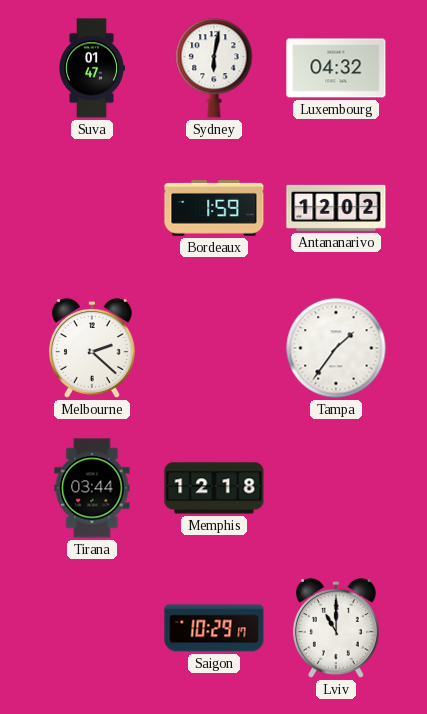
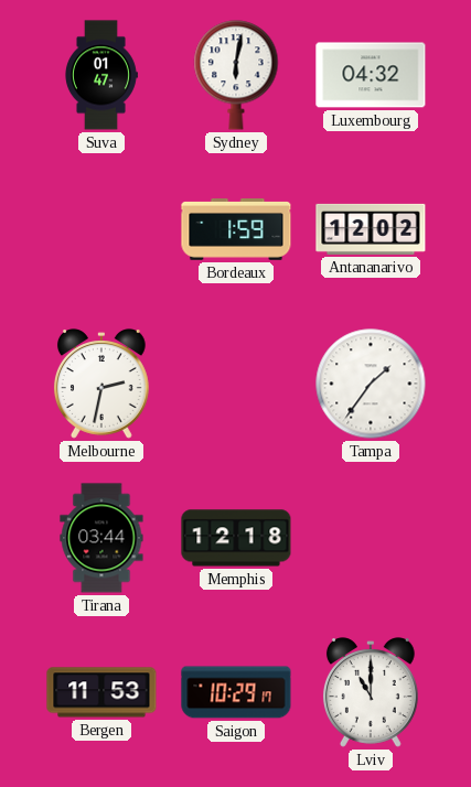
Melbourne: 2:22 -> 2:32
Bergen: none -> 11:53
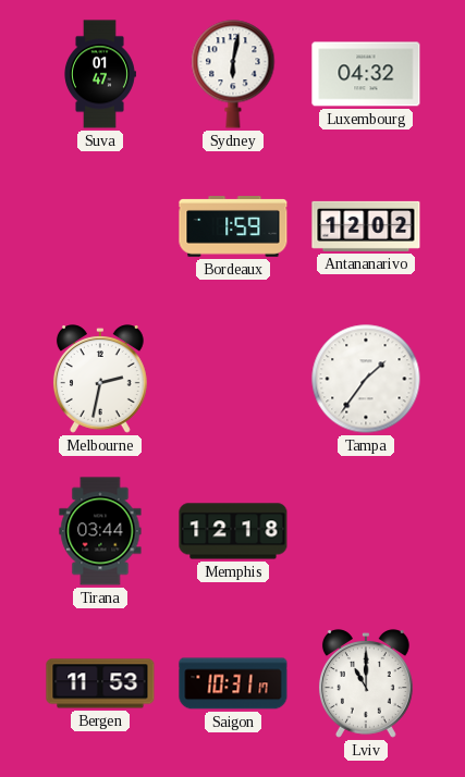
Saigon: 10:29 -> 10:31
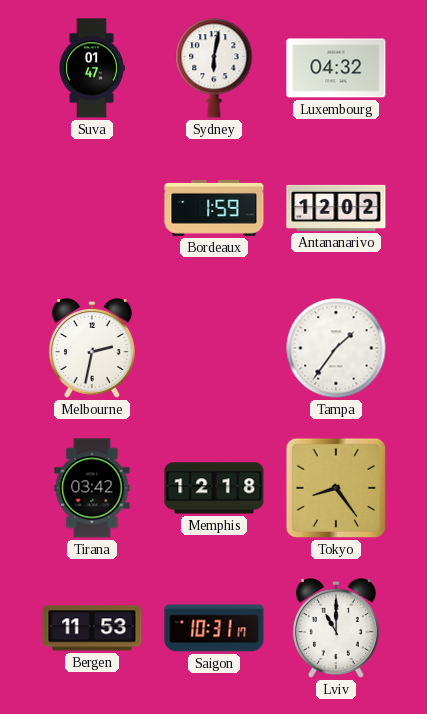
Tirana: 03:44 -> 03:42
Tokyo: none -> 8:24
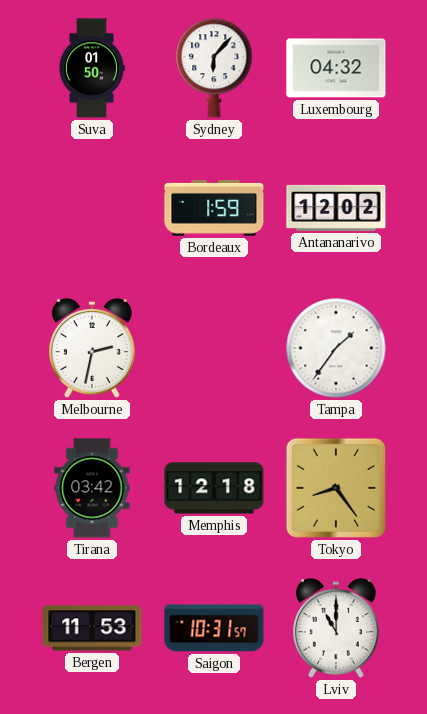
Suva: 01:47 -> 01:50
Sydney: 6:02 -> 6:07
Saigon: 10:31:17 -> 10:31:57
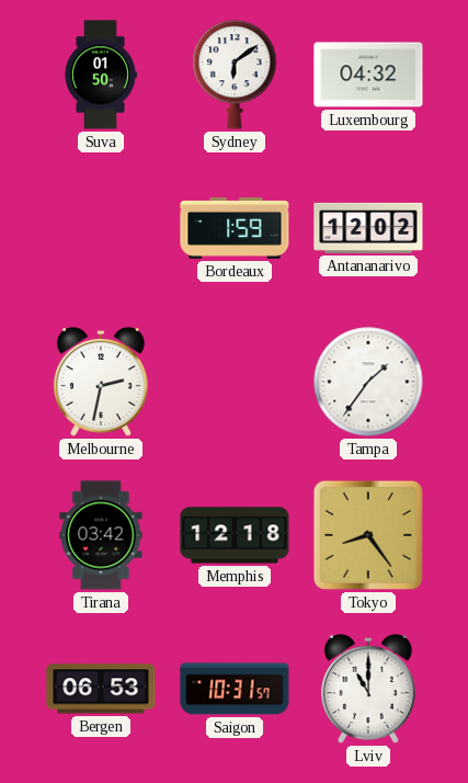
Sydney: 6:07 -> 6:09
Bergen: 11:53 -> 06:53
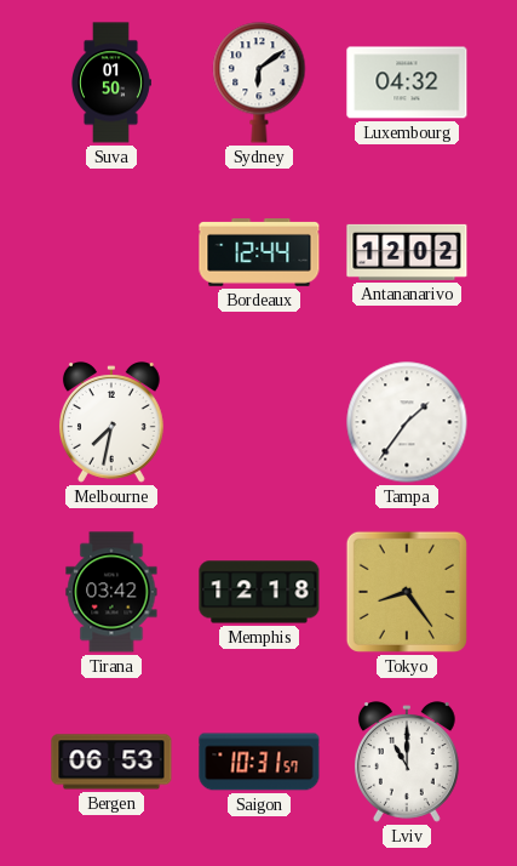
Bordeaux: 1:59 -> 12:44
Melbourne: 2:32 -> 7:32
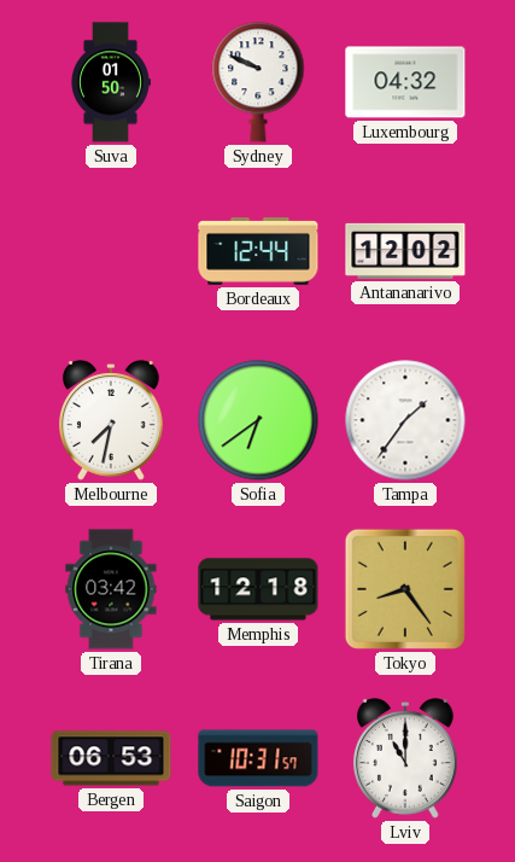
Sydney: 6:09 -> 9:49
Sofia: none -> 6:39
